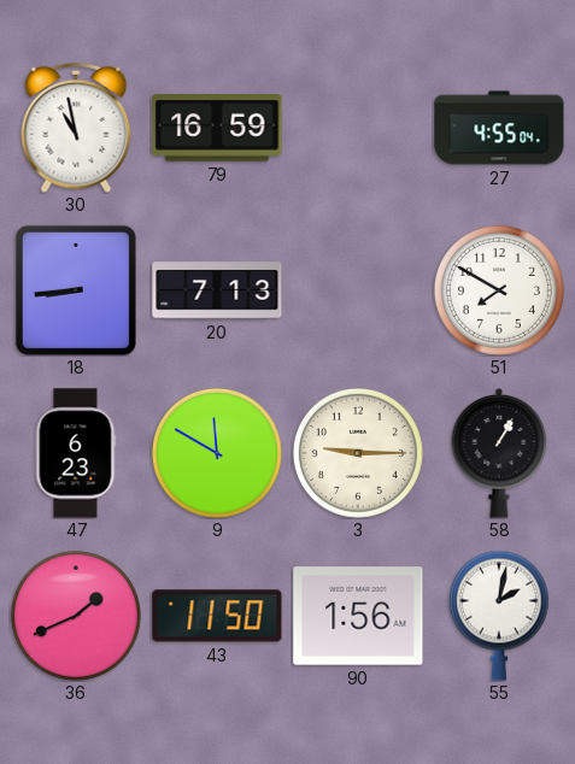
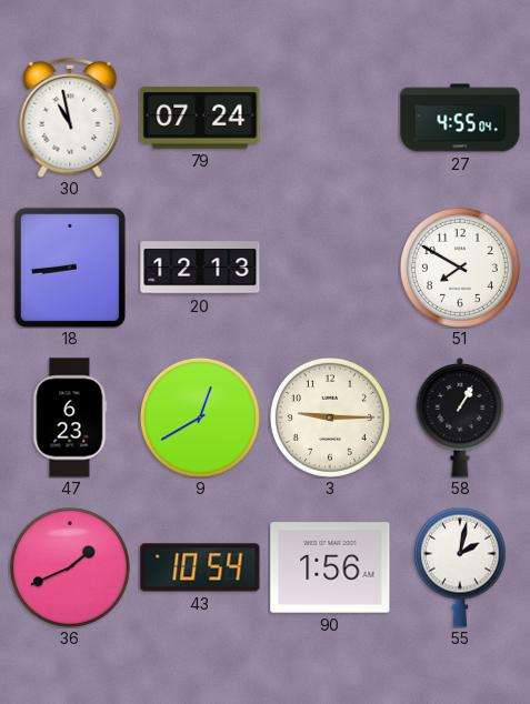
79: 16:59 -> 07:24
20: 7:13 -> 12:13
9: 11:50 -> 12:40
43: 11:50 -> 10:54
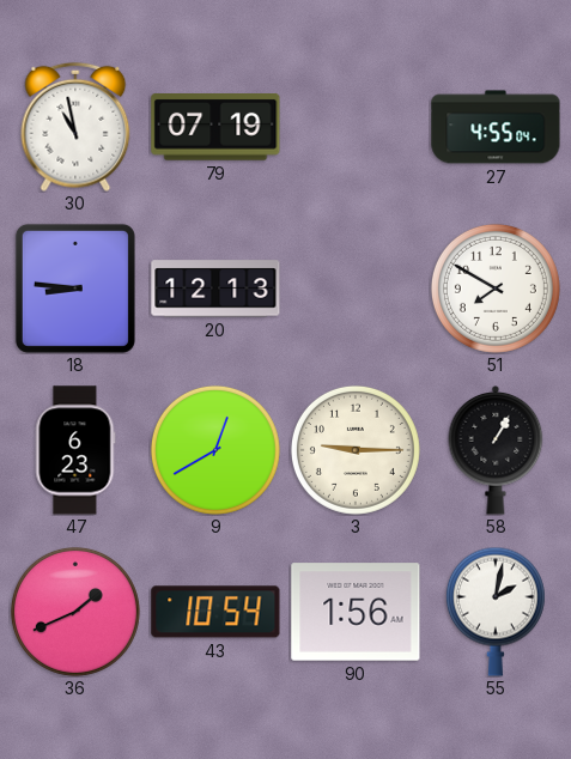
79: 07:24 -> 07:19
18: 8:44 -> 8:46
